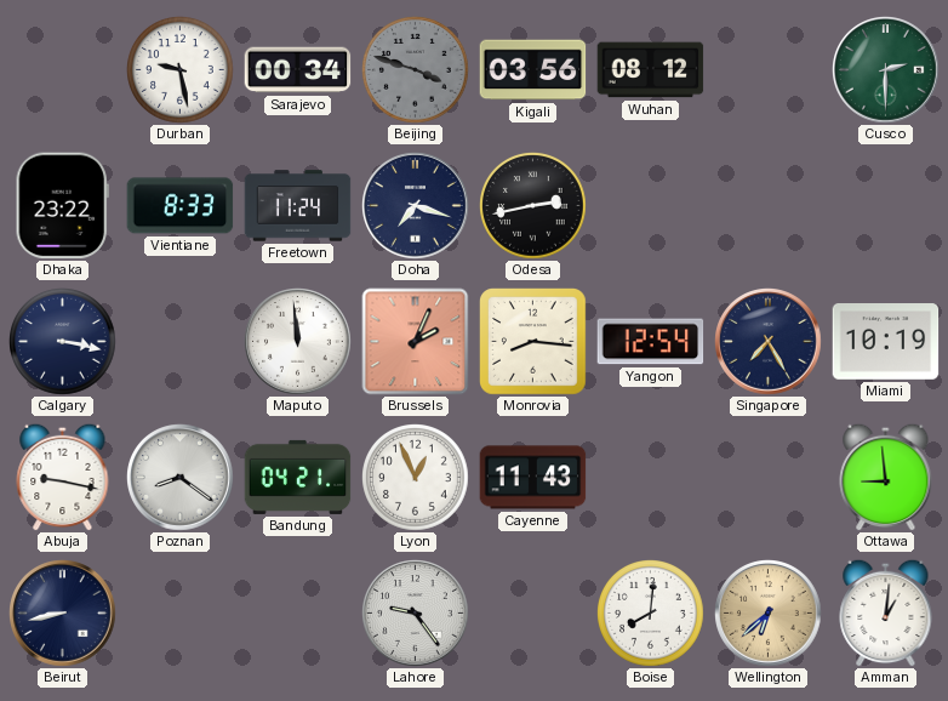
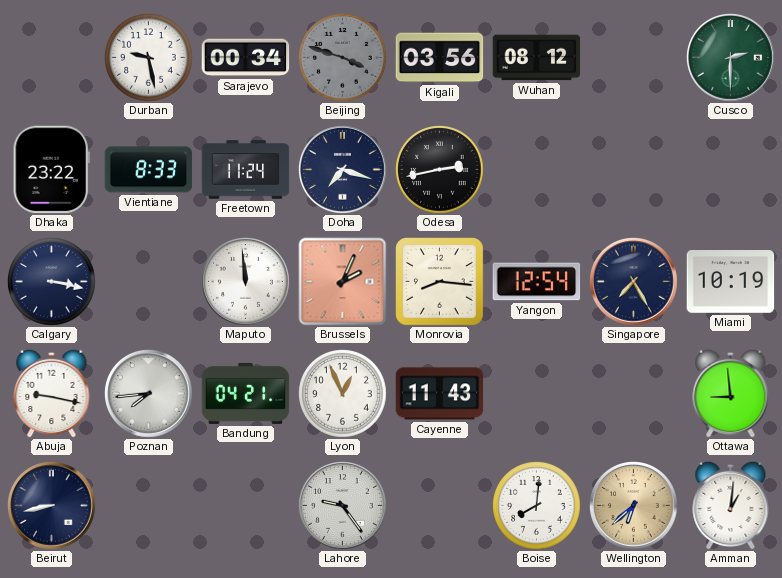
Poznan: 8:21 -> 7:44
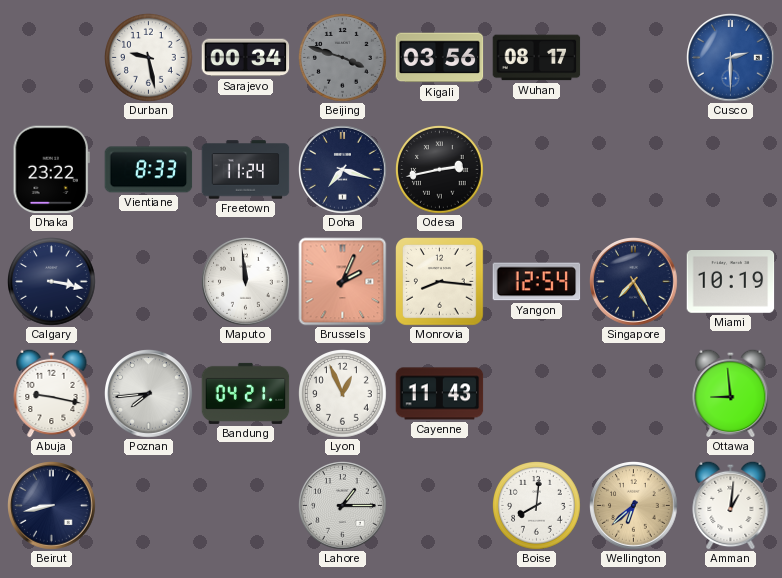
Wuhan: 08:12 -> 08:17
Cusco dial: green -> blue
Lahore: 9:24 -> 1:15
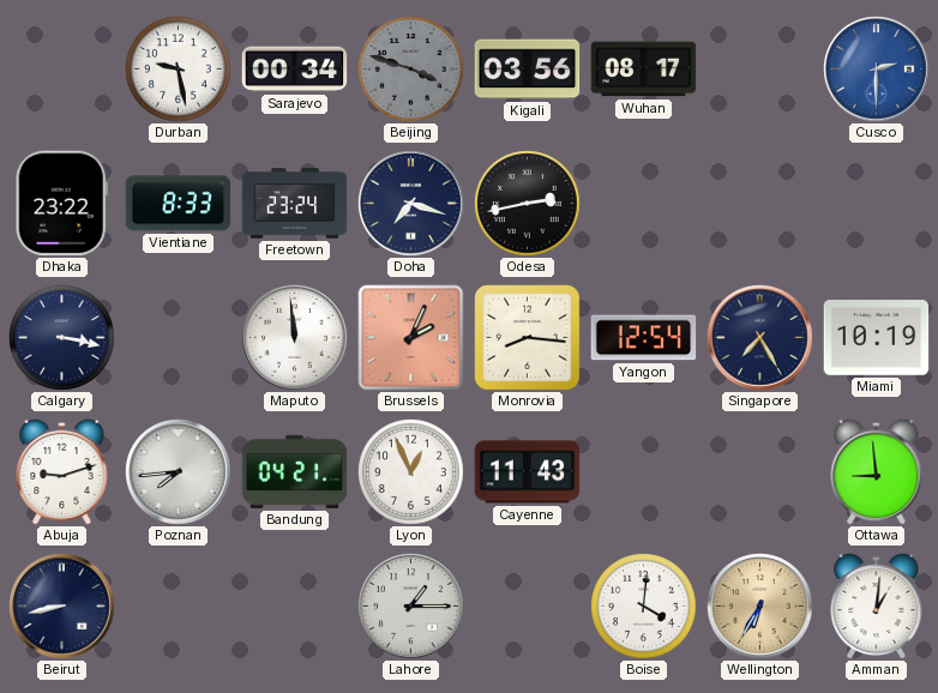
Freetown: 11:24 -> 23:24
Abuja: 9:17 -> 9:12
Boise: 8:01 -> 4:01
Wellington: 6:38 -> 6:35
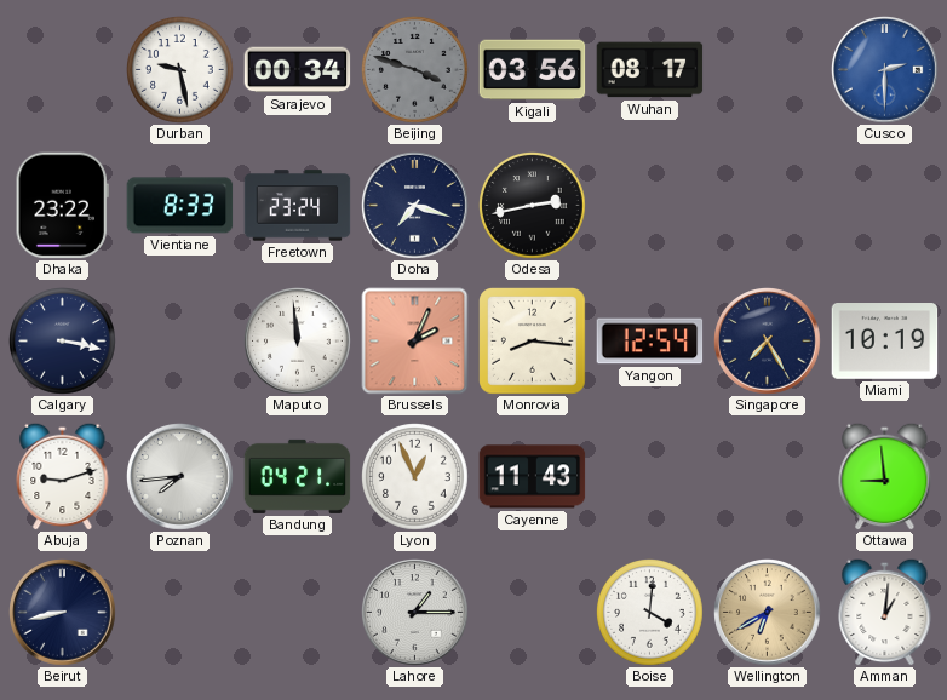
Wellington: 6:35 -> 6:40
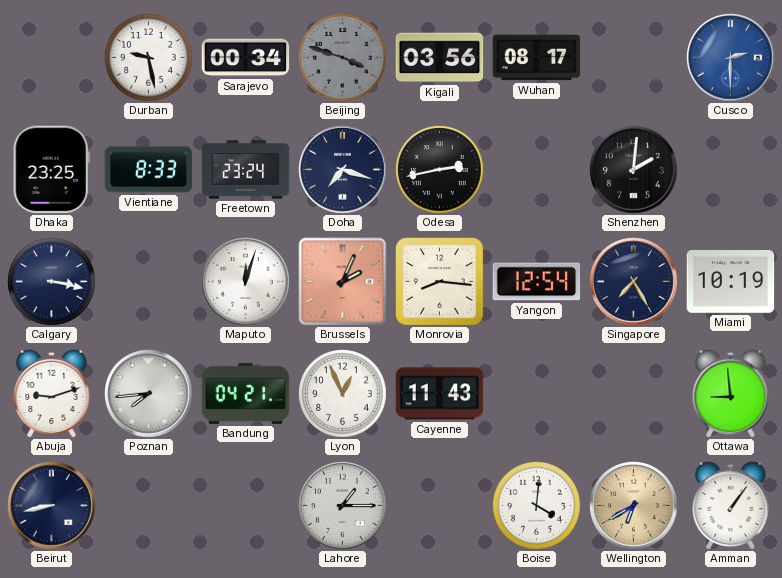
Dhaka: 23:22 -> 23:25
Shenzhen: none -> 2:01
Maputo: 11:59 -> 12:03
Amman: 1:01 -> 1:06
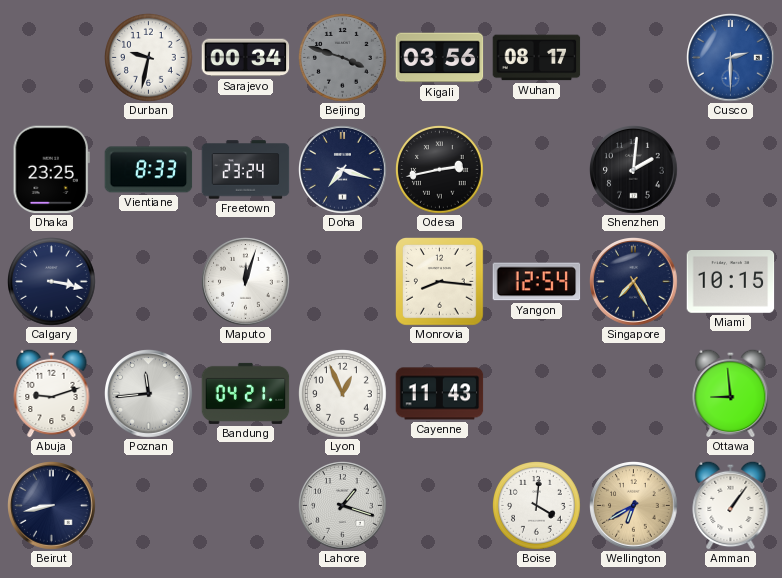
Durban: 9:28 -> 9:32
Brussels: 2:04 -> none
Miami: 10:19 -> 10:15
Poznan: 7:44 -> 11:44
Lahore: 1:15 -> 1:18
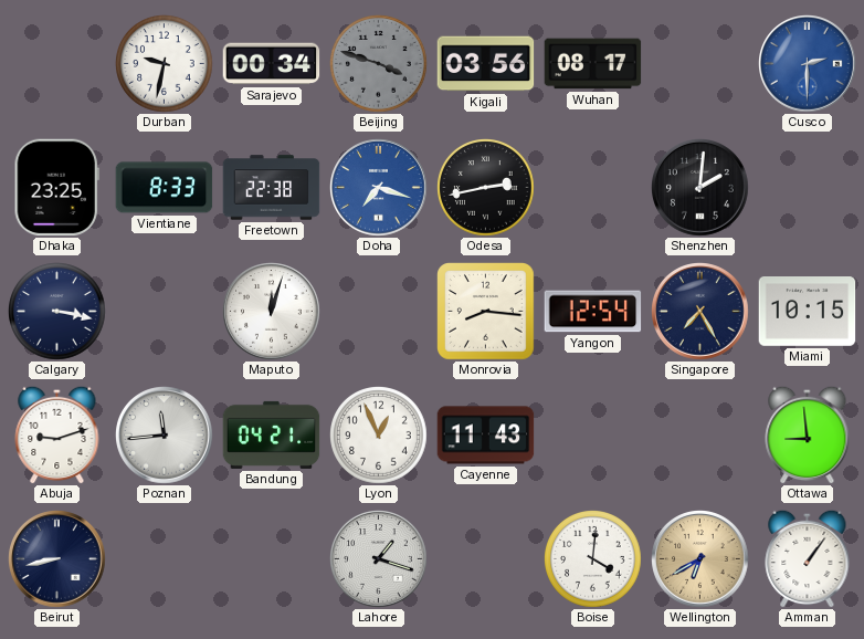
Freetown: 23:24 -> 22:38
Doha dial: navy -> blue
